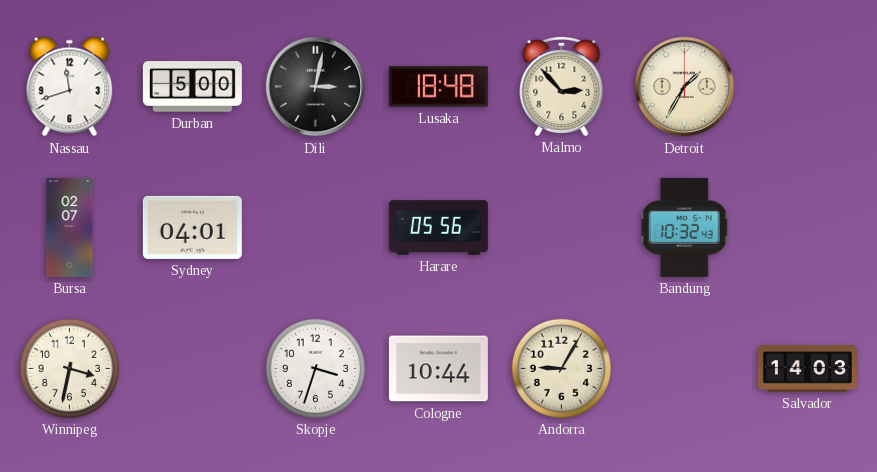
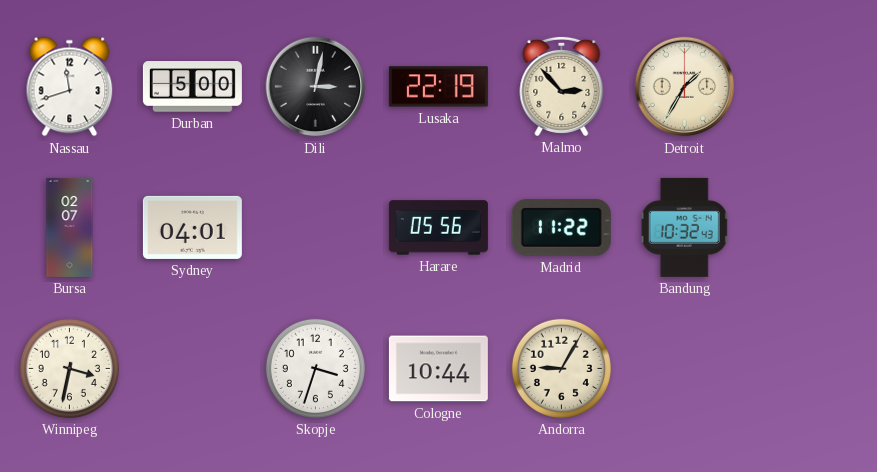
Lusaka: 18:48 -> 22:19
Madrid: none -> 11:22
Salvador: 14:03 -> none
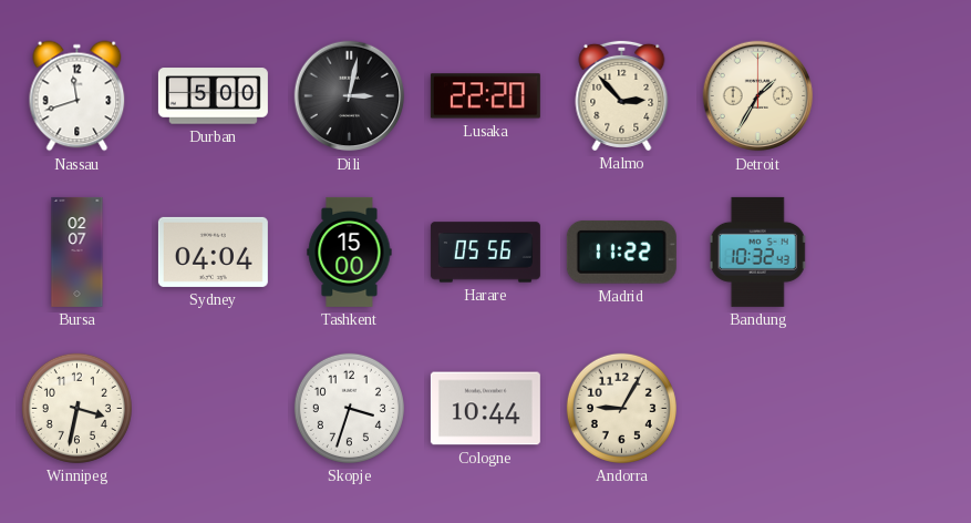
Lusaka: 22:19 -> 22:20
Sydney: 04:01 -> 04:04
Tashkent: none -> 15:00
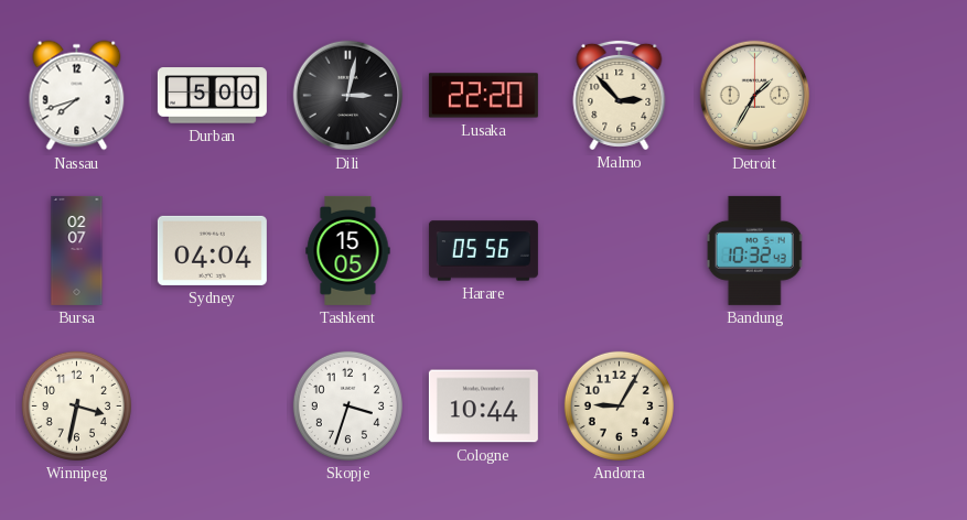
Nassau: 11:42 -> 7:42
Tashkent: 15:00 -> 15:05
Madrid: 11:22 -> none
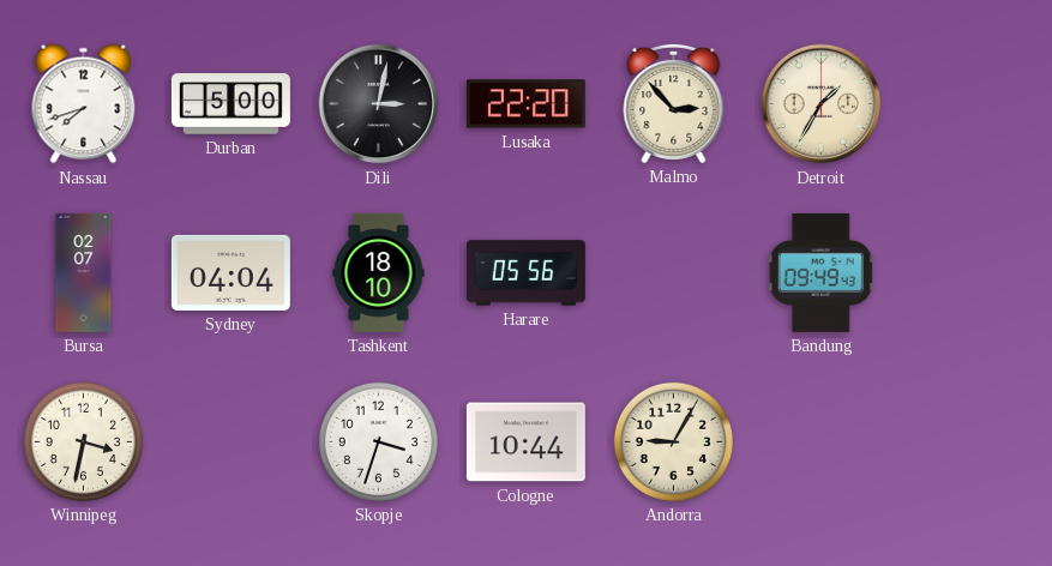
Tashkent: 15:05 -> 18:10
Bandung: 10:32 -> 09:49
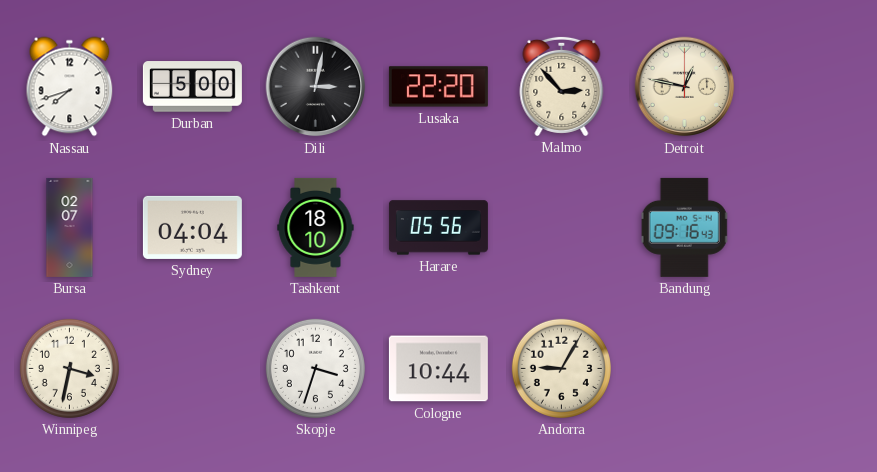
Detroit: 1:35 -> 12:47
Bandung: 09:49 -> 09:16
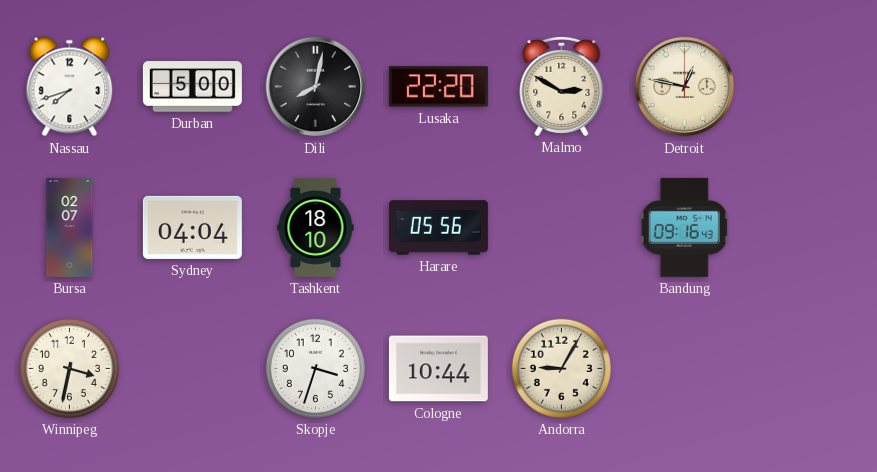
Dili: 3:02 -> 8:02
Malmo: 2:53 -> 2:50
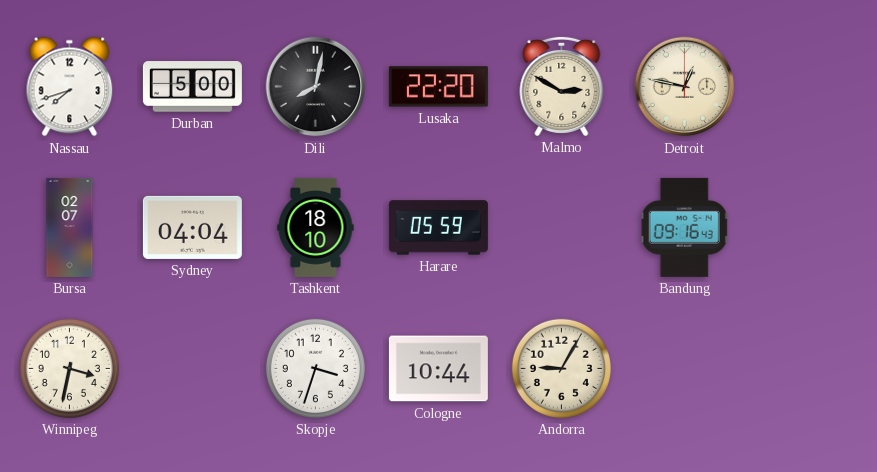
Harare: 05:56 -> 05:59
